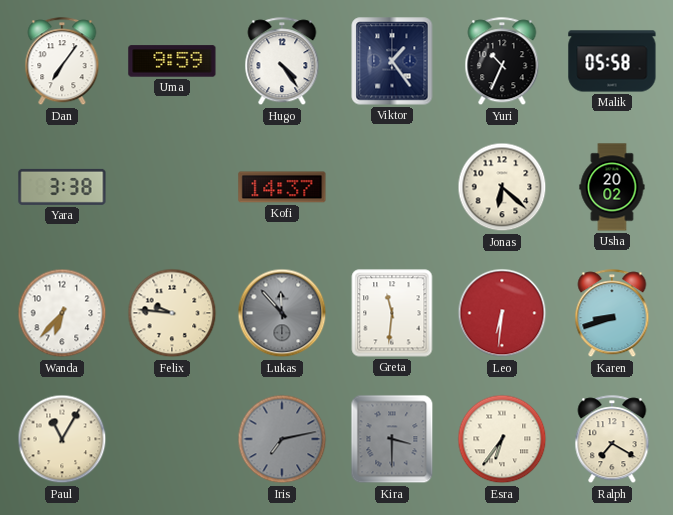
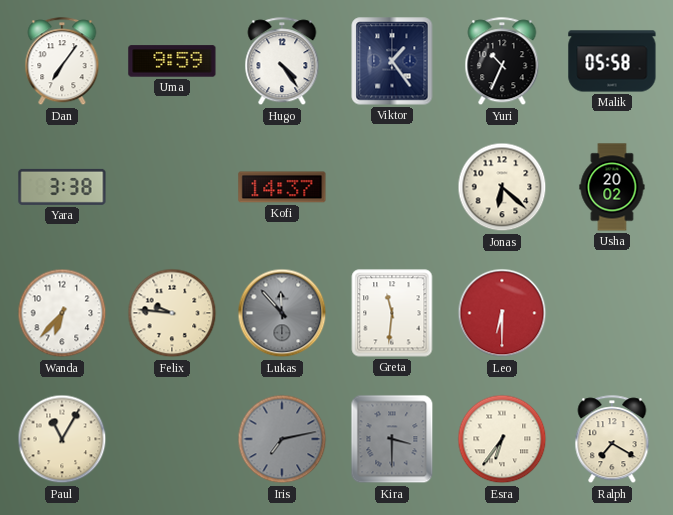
Leo: 6:31 -> 6:30
Karen: 8:42 -> none
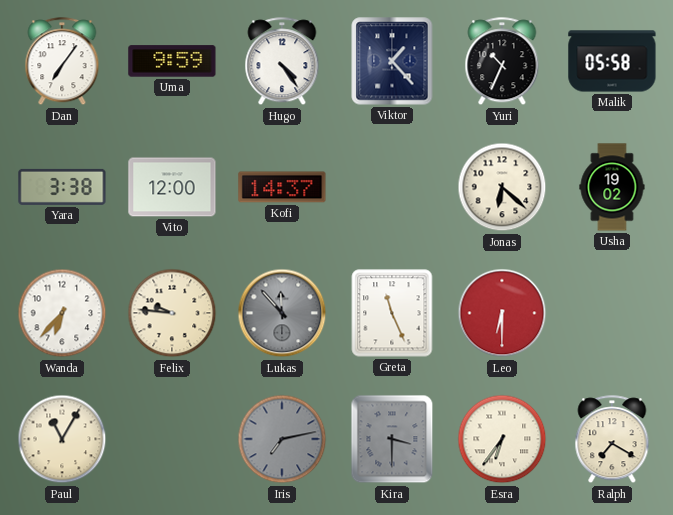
Viktor: 1:24 -> 1:23
Vito: none -> 12:00
Usha: 20:02 -> 19:02
Greta: 11:31 -> 11:26
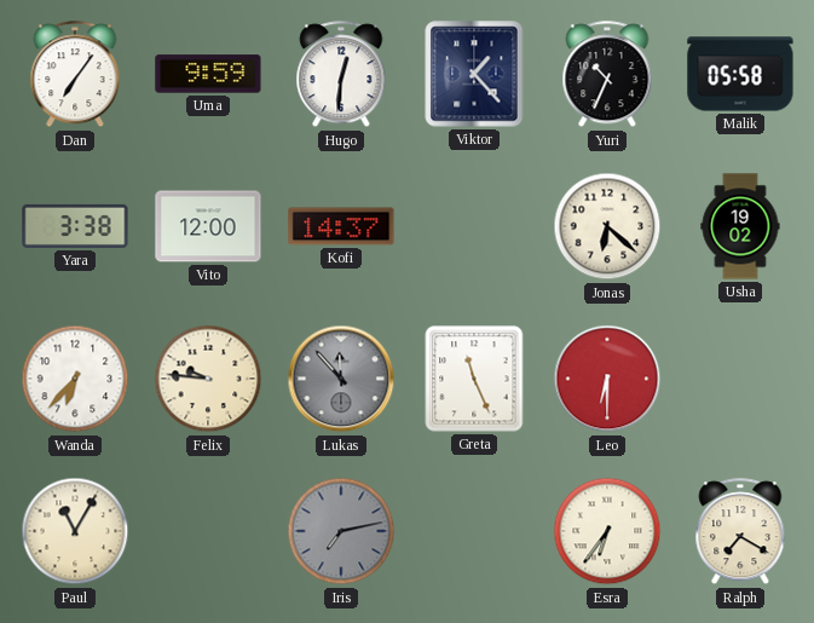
Hugo: 4:24 -> 12:31
Kira: 3:30 -> none
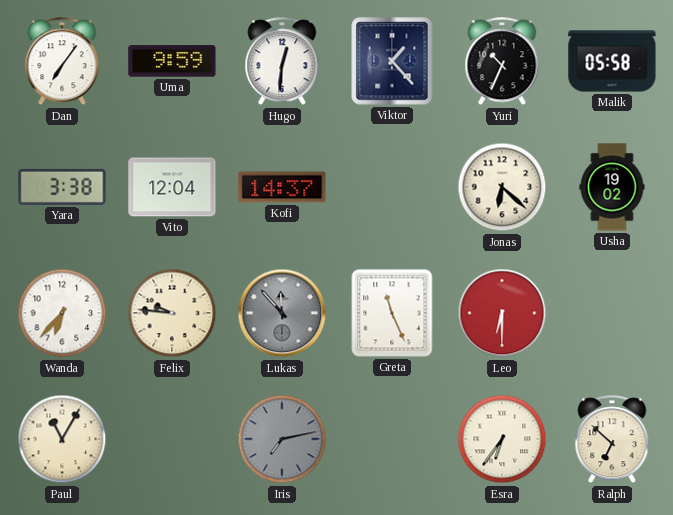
Vito: 12:00 -> 12:04
Ralph: 7:20 -> 6:52
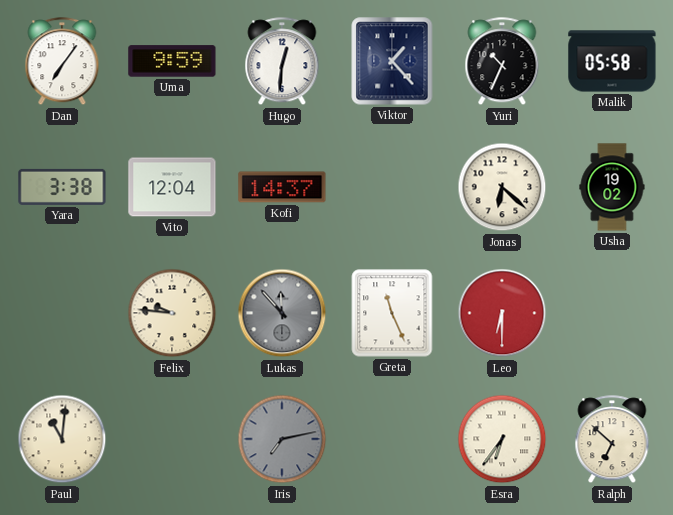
Wanda: 6:37 -> none
Paul: 11:05 -> 11:01
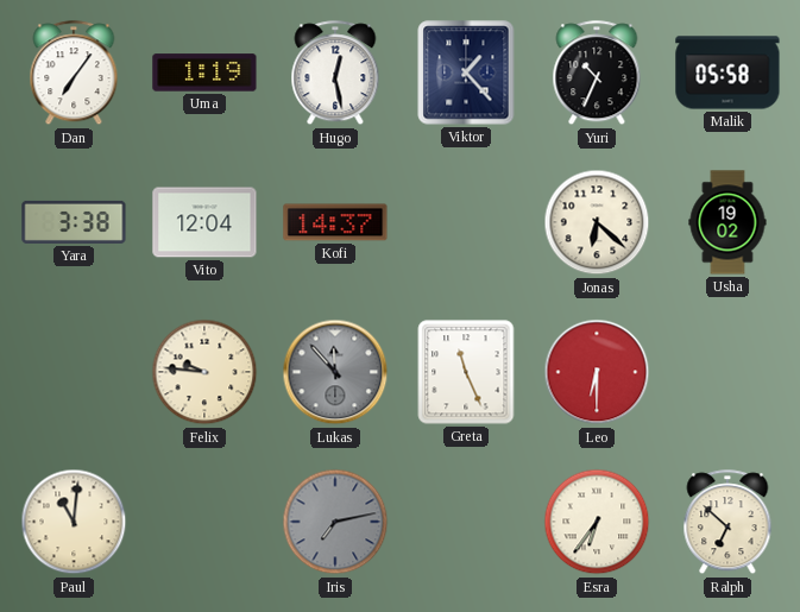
Uma: 9:59 -> 1:19
Hugo: 12:31 -> 12:28
